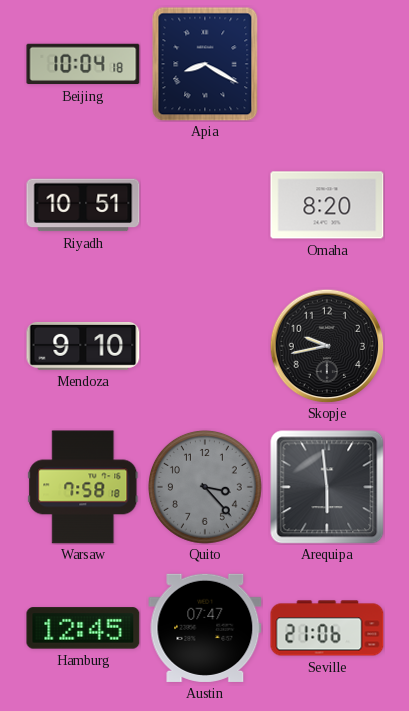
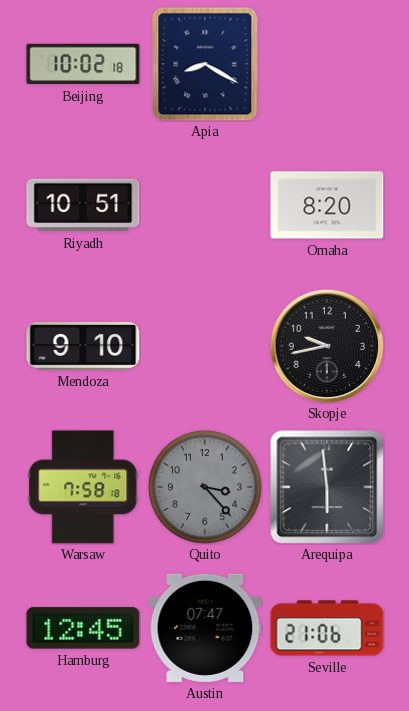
Beijing: 10:04 -> 10:02
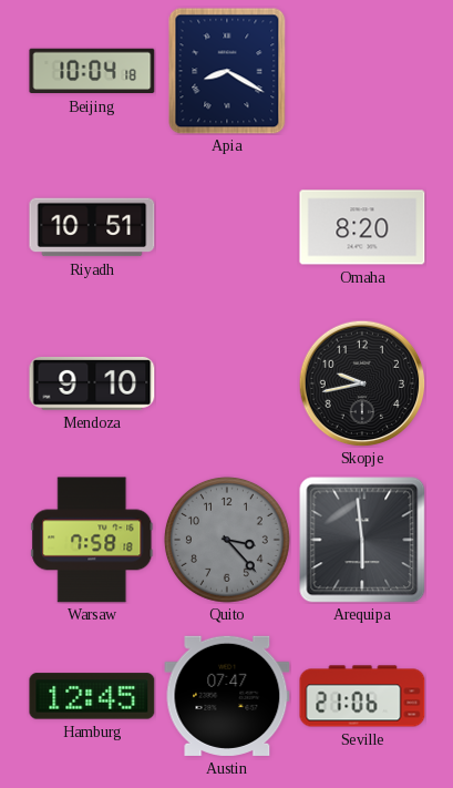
Beijing: 10:02 -> 10:04
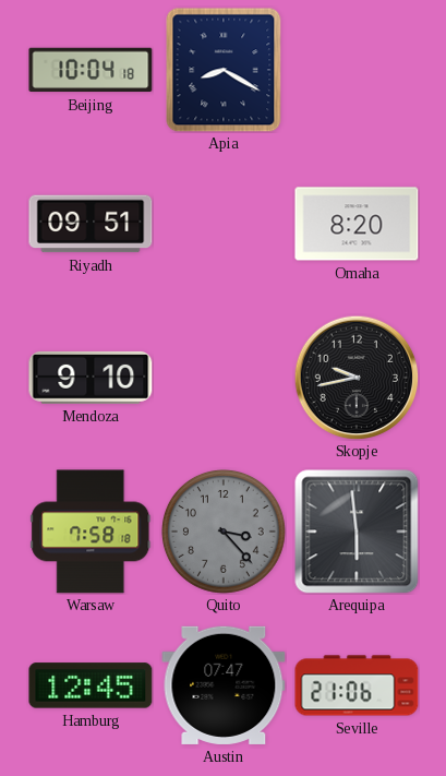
Riyadh: 10:51 -> 09:51
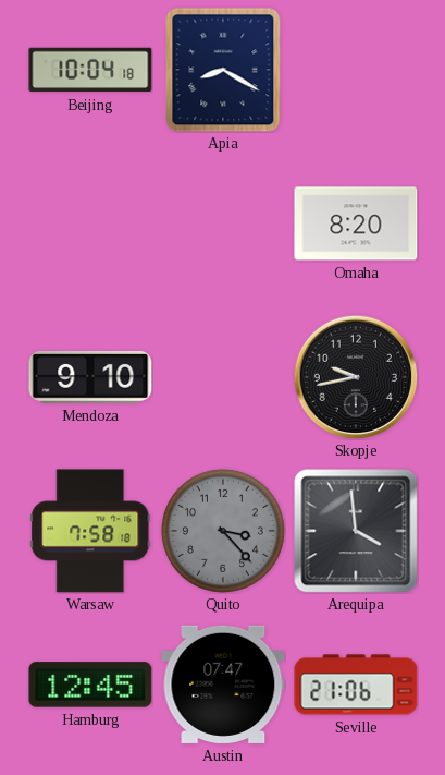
Riyadh: 09:51 -> none
Arequipa: 5:59 -> 3:59
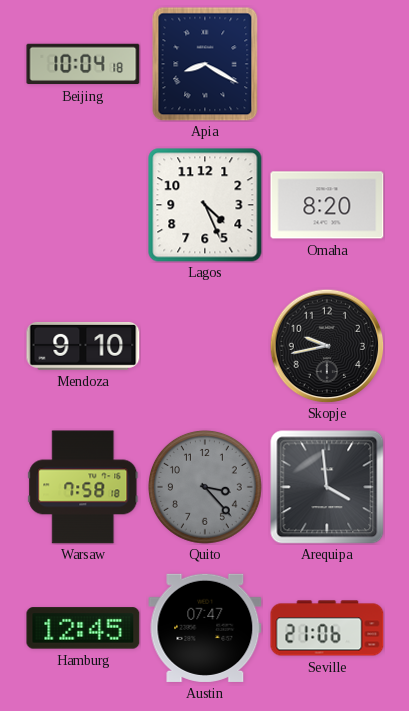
Lagos: none -> 4:26
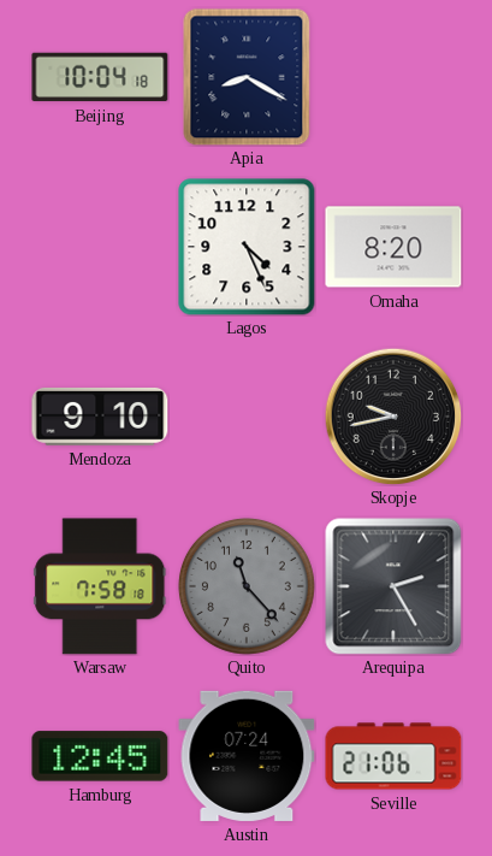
Quito: 3:23 -> 11:23
Arequipa: 3:59 -> 2:25
Austin: 07:47 -> 07:24
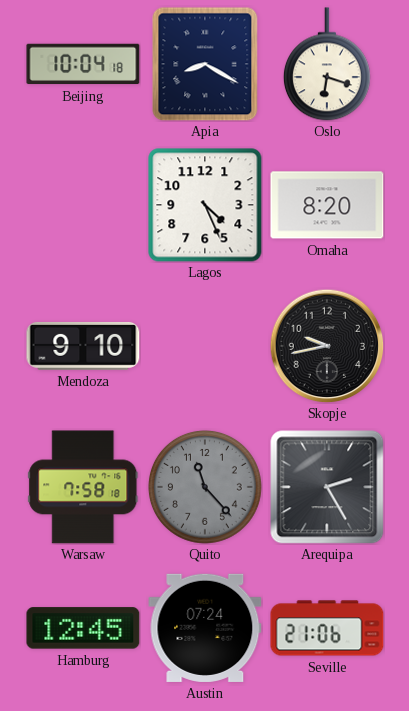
Oslo: none -> 6:18
